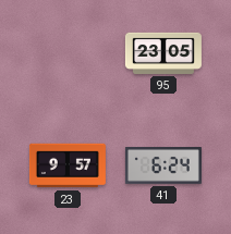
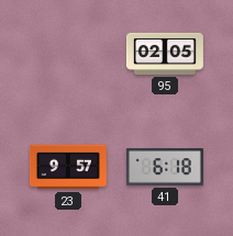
95: 23:05 -> 02:05
41: 6:24 -> 6:18
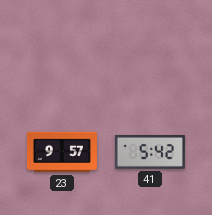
95: 02:05 -> none
41: 6:18 -> 5:42
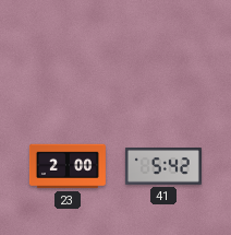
23: 9:57 -> 2:00
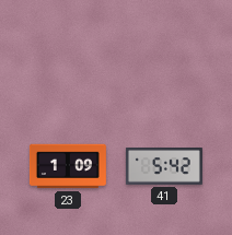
23: 2:00 -> 1:09
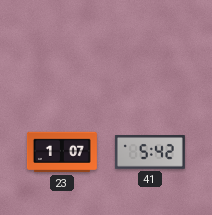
23: 1:09 -> 1:07
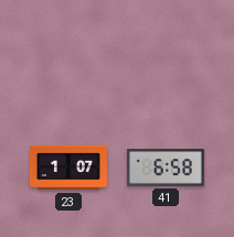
41: 5:42 -> 6:58
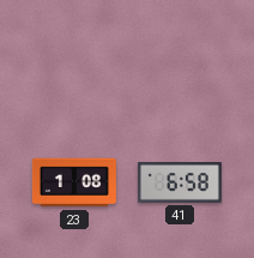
23: 1:07 -> 1:08
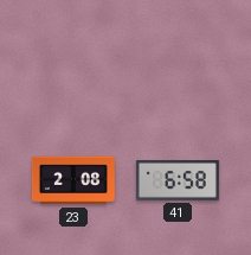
23: 1:08 -> 2:08
